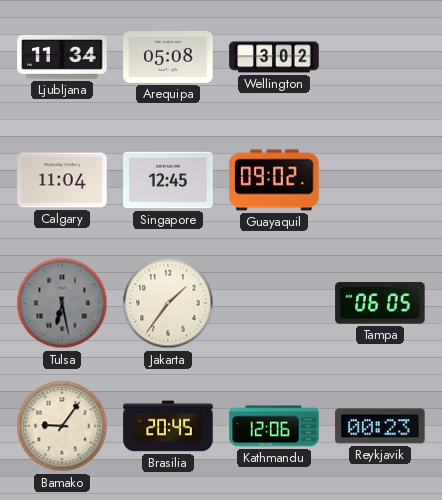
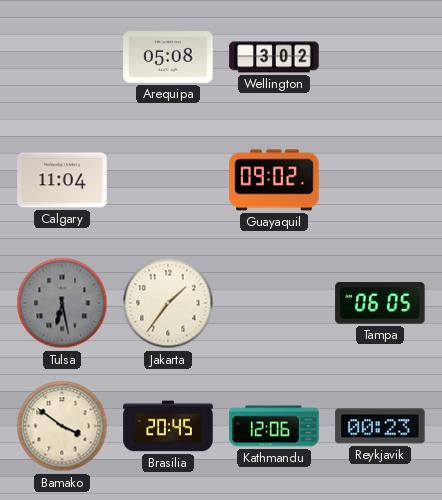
Ljubljana: 11:34 -> none
Singapore: 12:45 -> none
Bamako: 9:06 -> 3:51
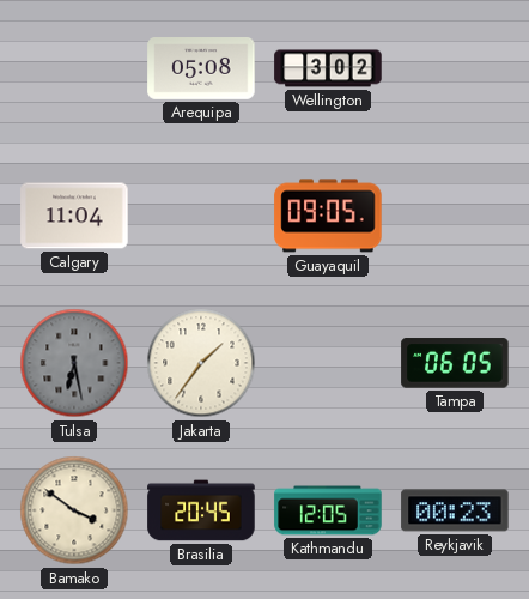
Guayaquil: 09:02 -> 09:05
Kathmandu: 12:06 -> 12:05
